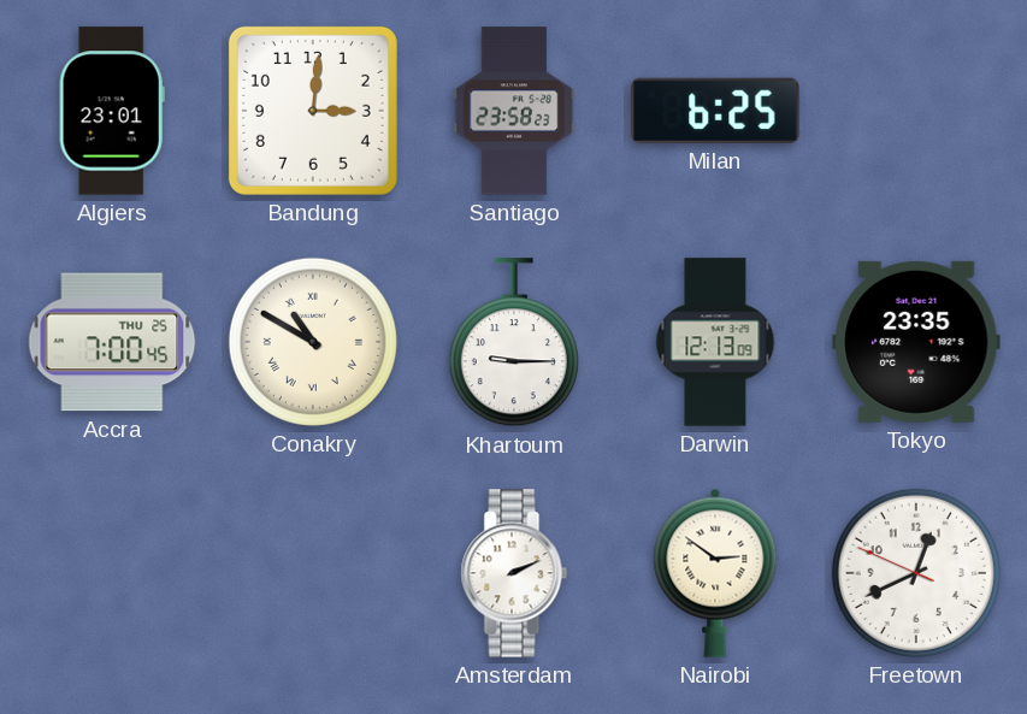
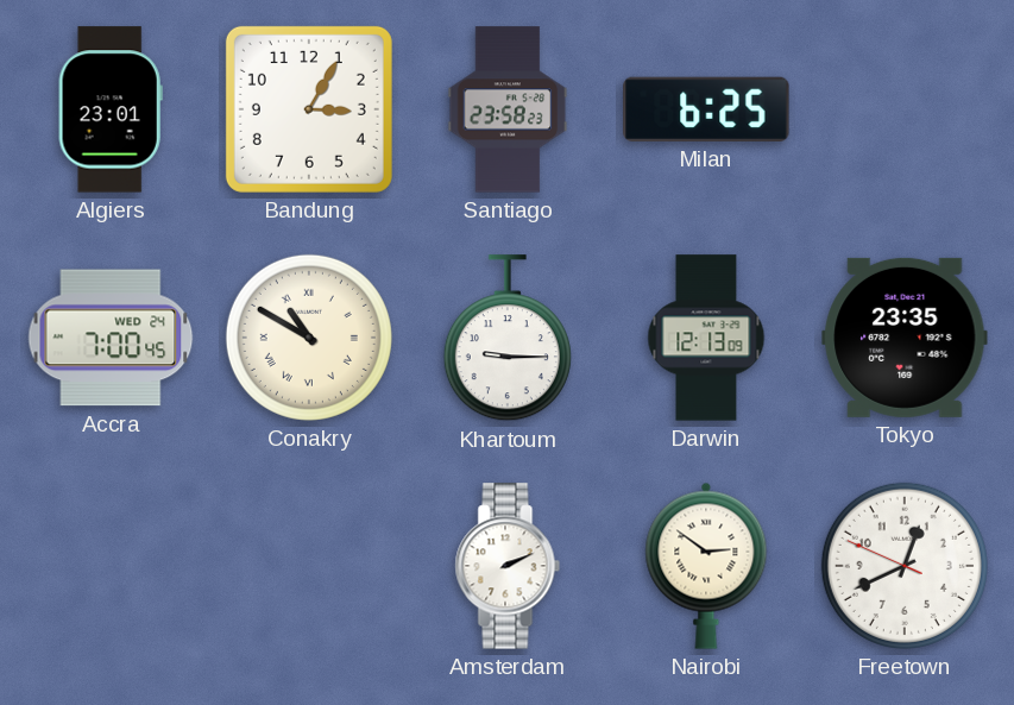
Bandung: 3:01 -> 3:05
Accra date: THU 25 -> WED 24
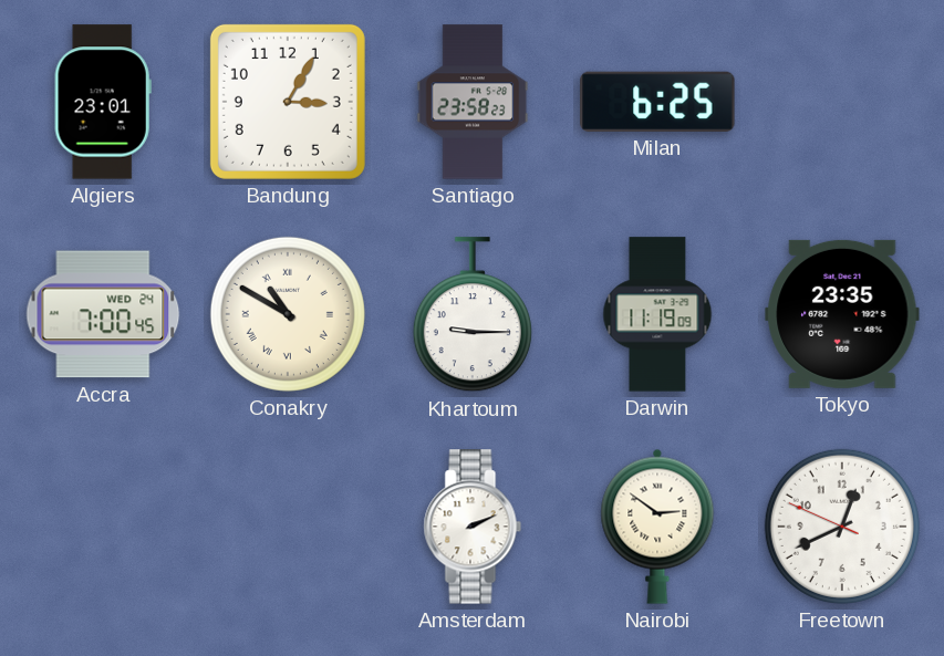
Darwin: 12:13 -> 11:19
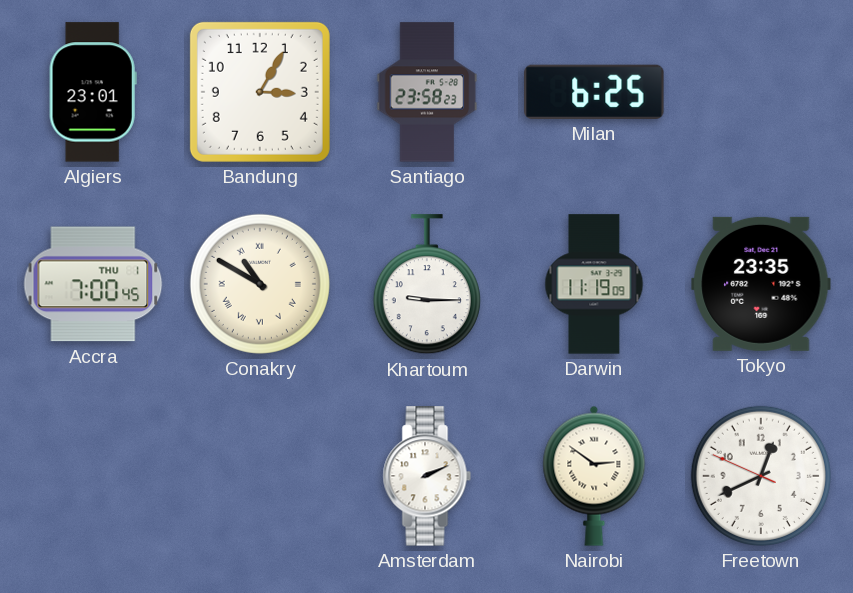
Accra date: WED 24 -> THU 1
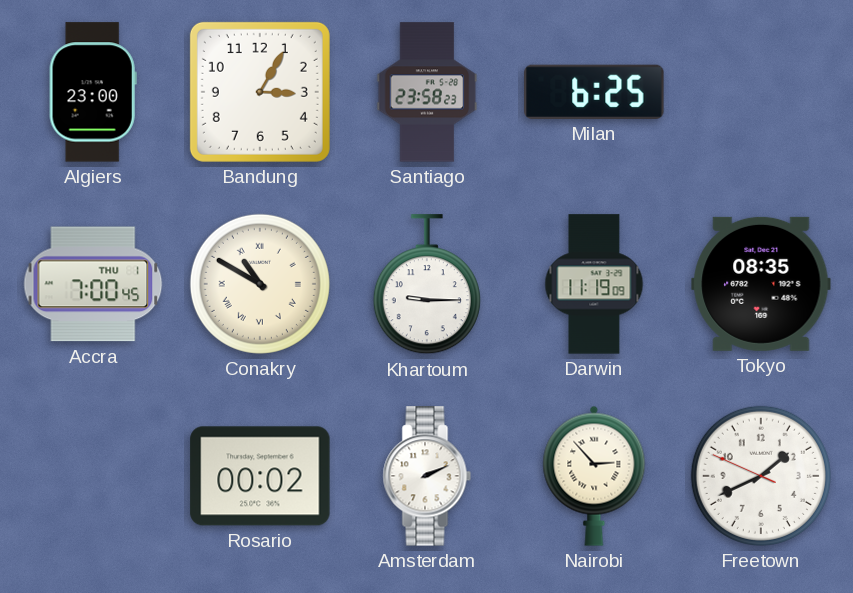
Algiers: 23:01 -> 23:00
Tokyo: 23:35 -> 08:35
Rosario: none -> 00:02
Nairobi: 2:51 -> 2:53
Freetown: 12:40 -> 1:40
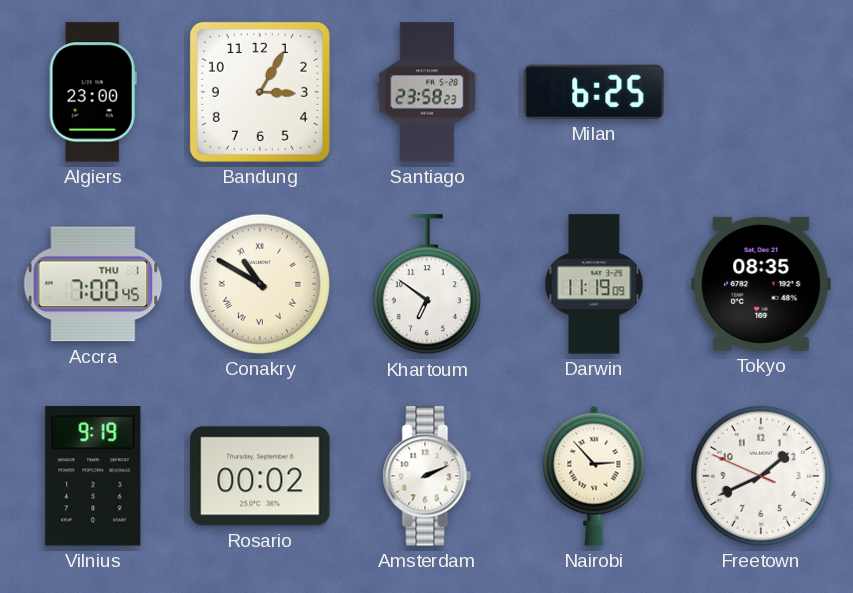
Khartoum: 9:15 -> 6:51
Vilnius: none -> 9:19
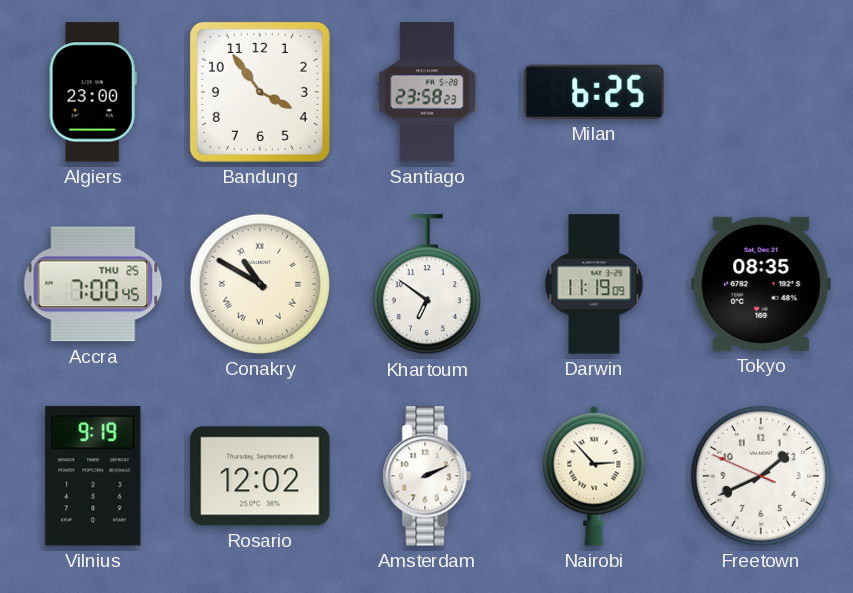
Bandung: 3:05 -> 3:54
Accra date: THU 1 -> THU 25
Rosario: 00:02 -> 12:02
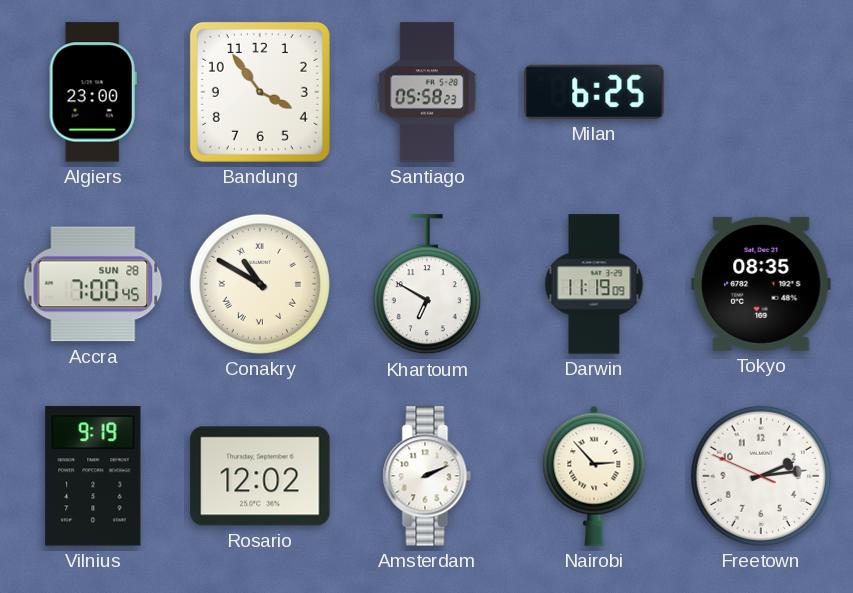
Santiago: 23:58 -> 05:58
Accra date: THU 25 -> SUN 28
Khartoum: 6:51 -> 6:50
Freetown: 1:40 -> 2:13
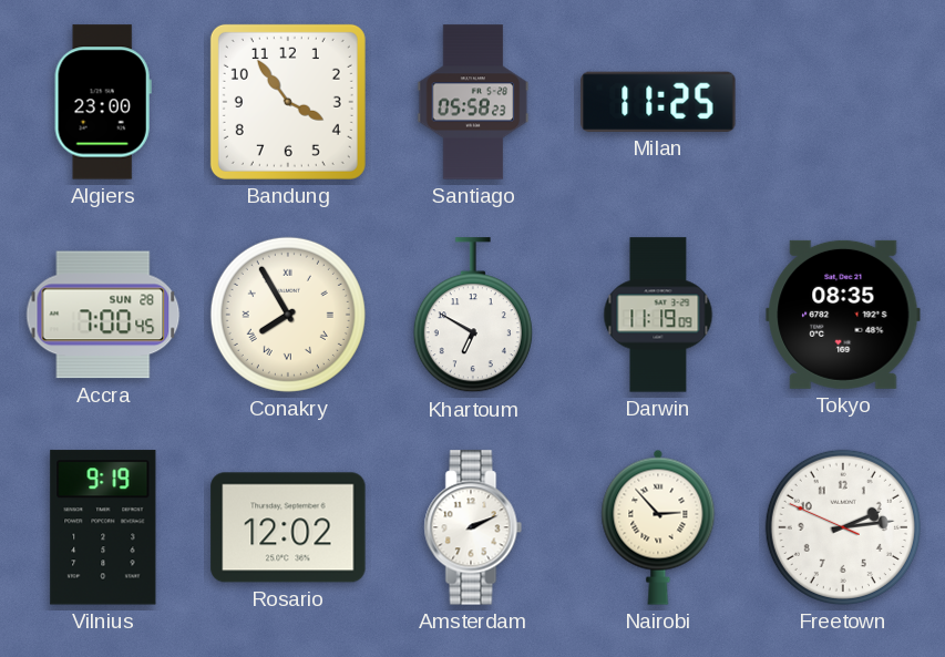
Milan: 6:25 -> 11:25
Conakry: 10:50 -> 7:55
